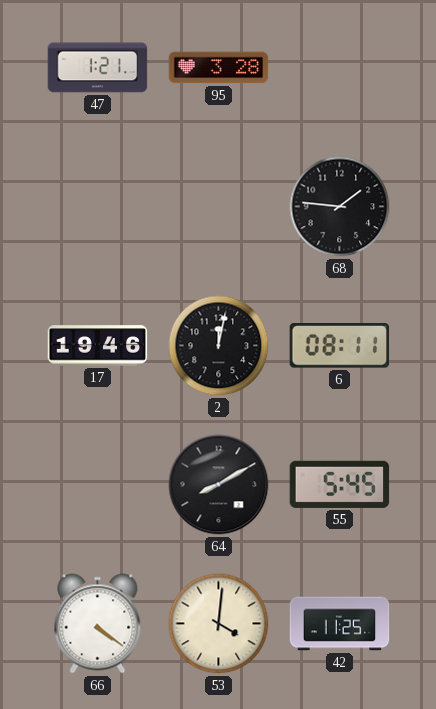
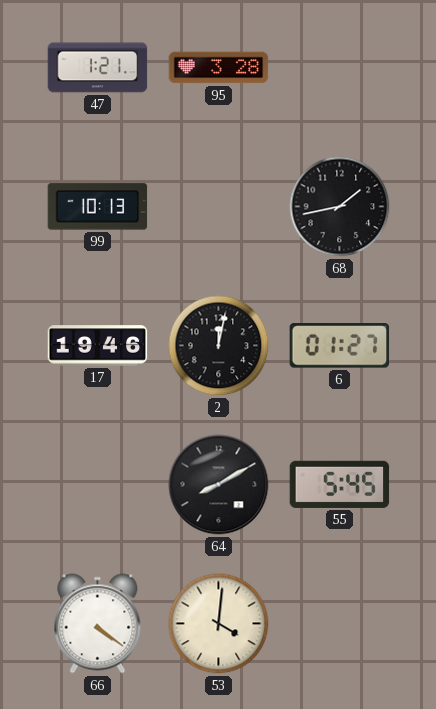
99: none -> 10:13
68: 1:46 -> 1:43
6: 08:11 -> 01:27
42: 11:25 -> none
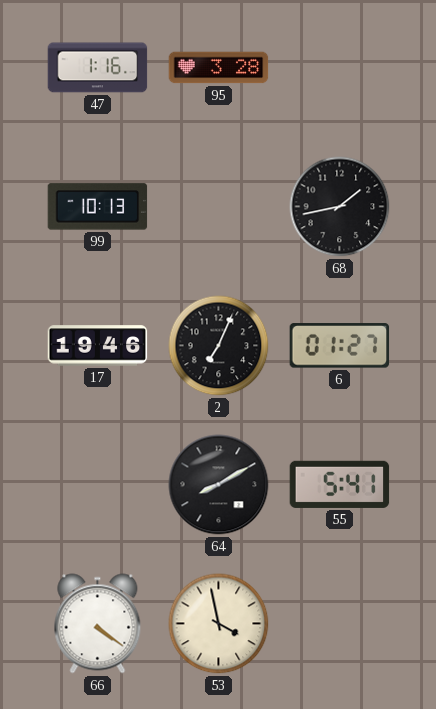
47: 1:21 -> 1:16
2: 12:02 -> 7:04
55: 5:45 -> 5:41
53: 4:01 -> 3:58
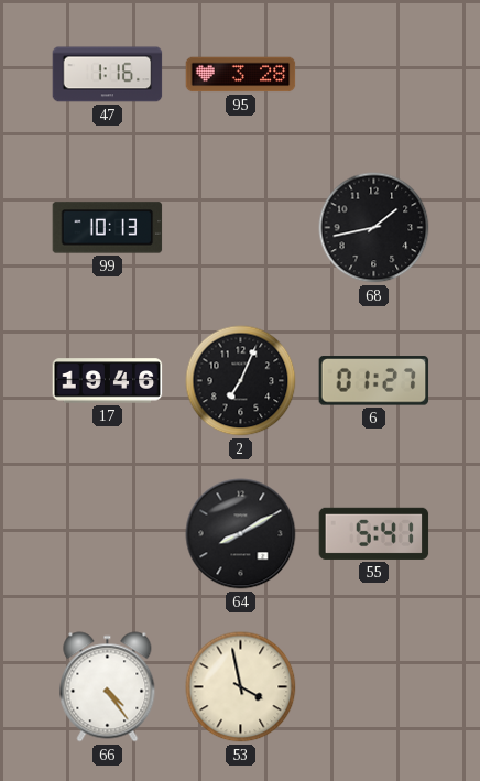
66: 4:21 -> 4:24
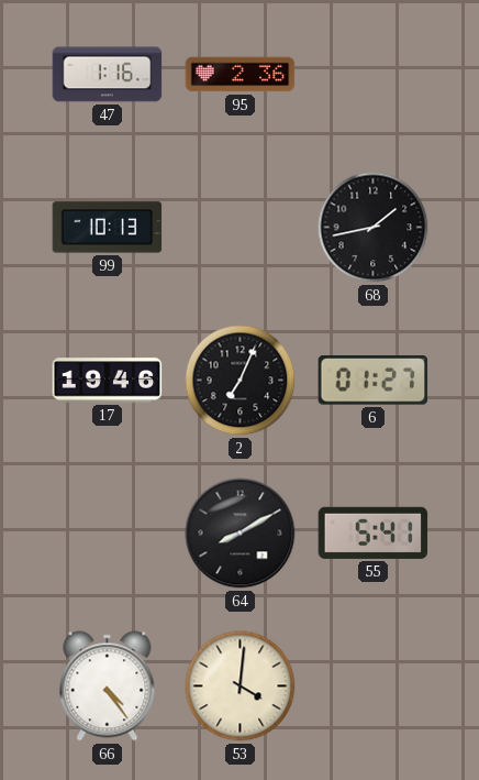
95: 3:28 -> 2:36
53: 3:58 -> 4:01
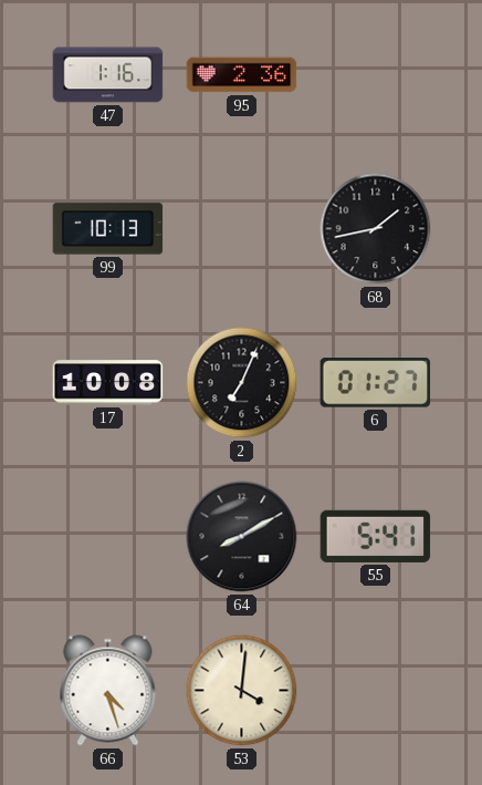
17: 19:46 -> 10:08
66: 4:24 -> 4:27
